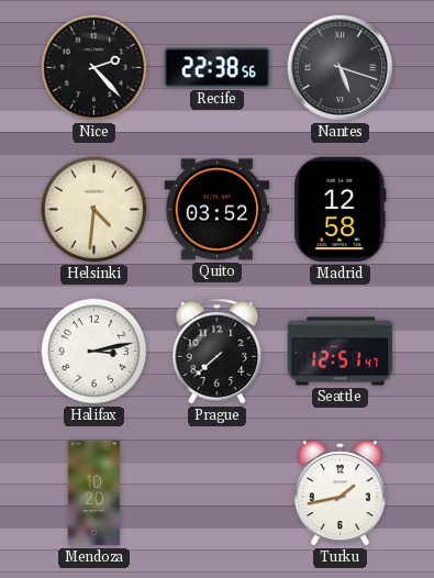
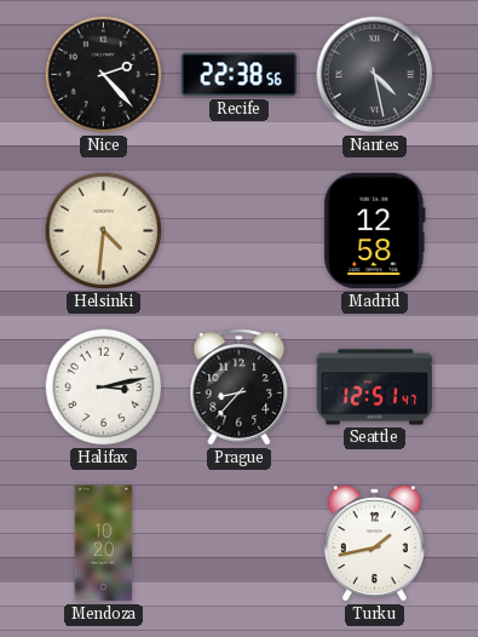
Nantes: 5:18 -> 4:28
Quito: 03:52 -> none
Prague: 7:38 -> 8:37
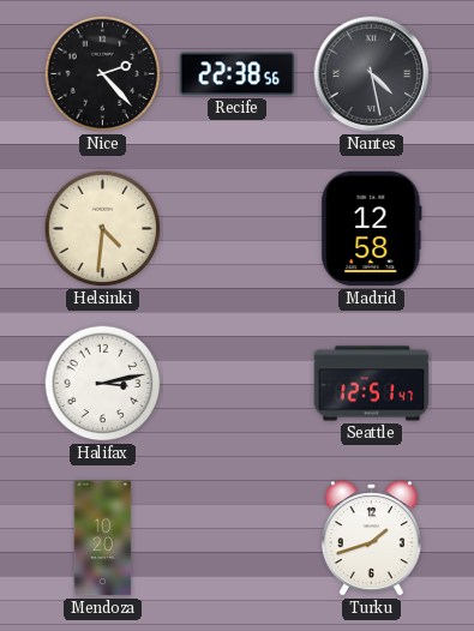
Prague: 8:37 -> none
Turku: 1:43 -> 1:42
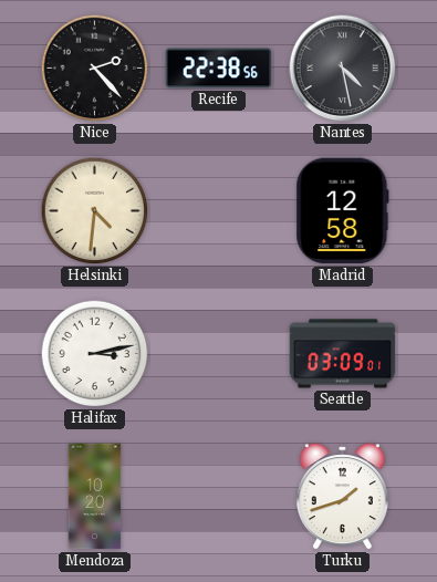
Seattle: 12:51 -> 03:09
